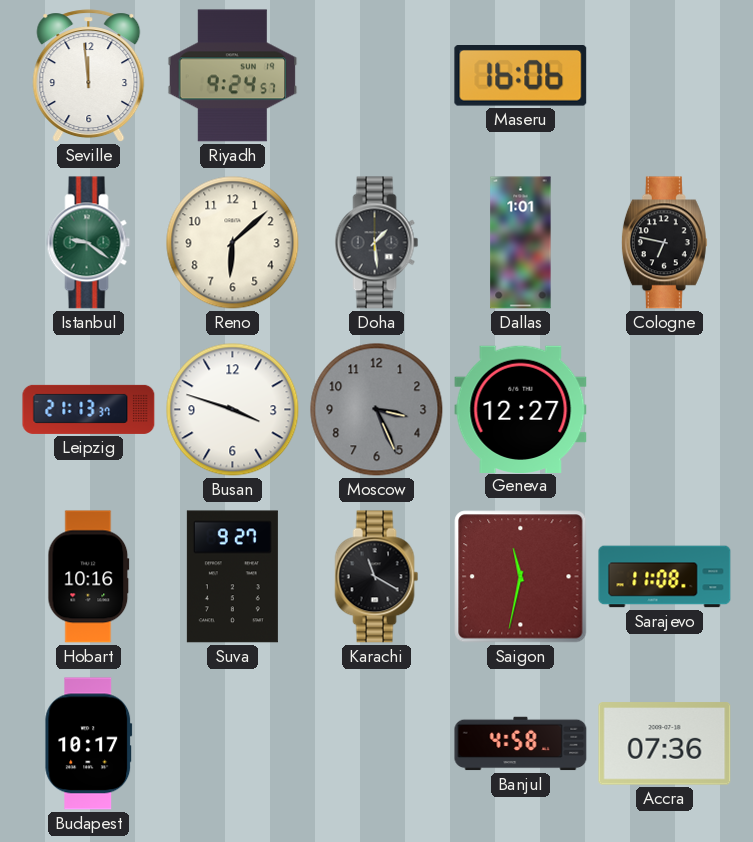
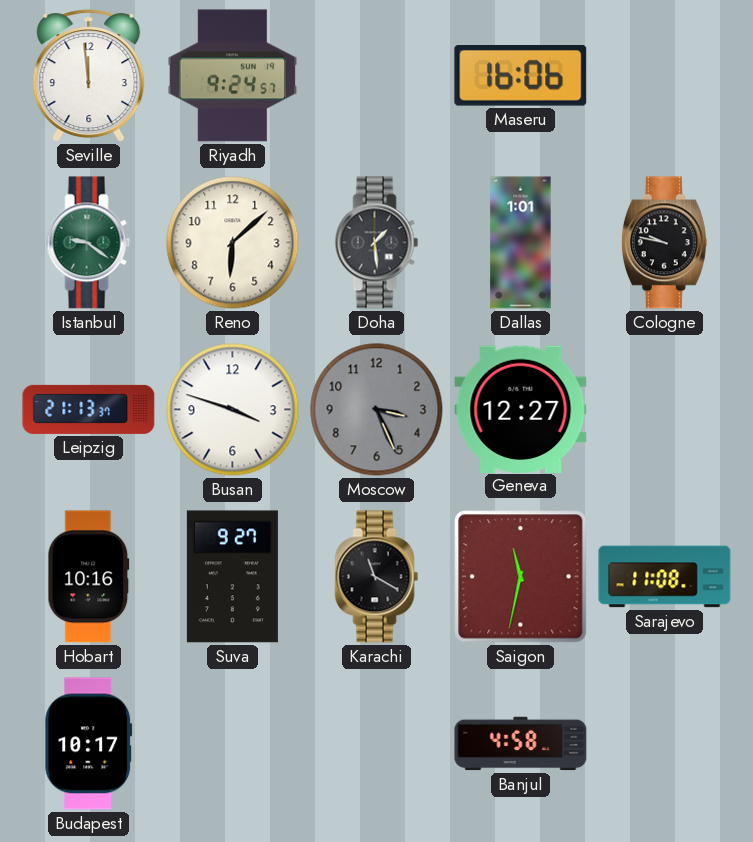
Cologne: 6:47 -> 9:47
Accra: 07:36 -> none
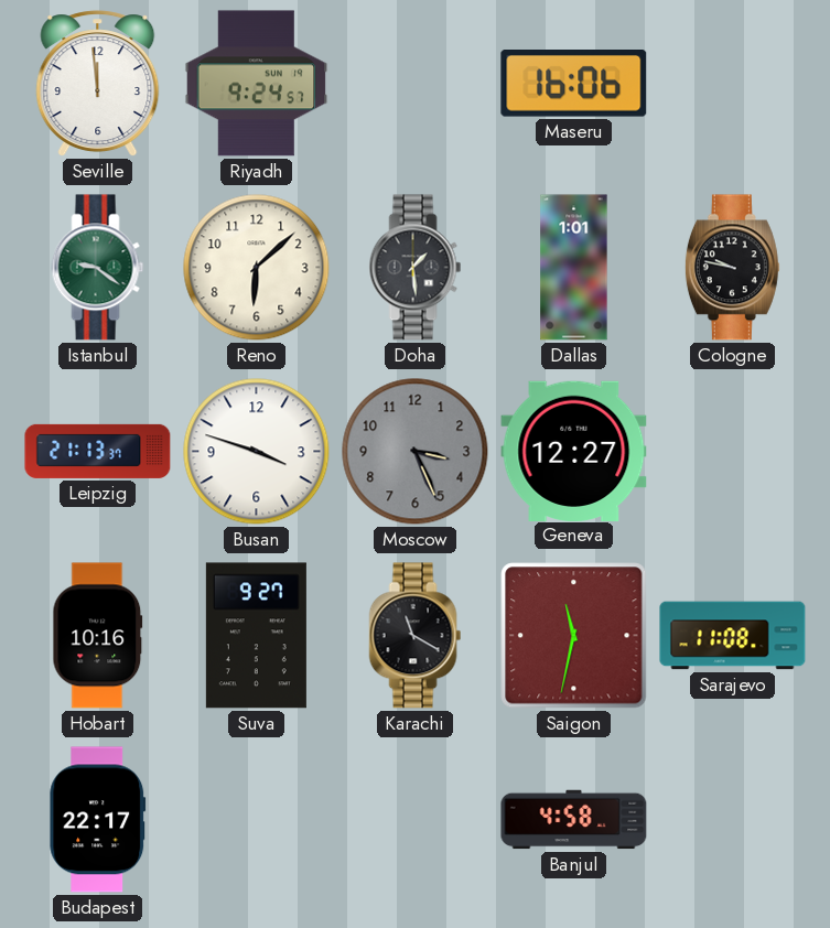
Budapest: 10:17 -> 22:17
